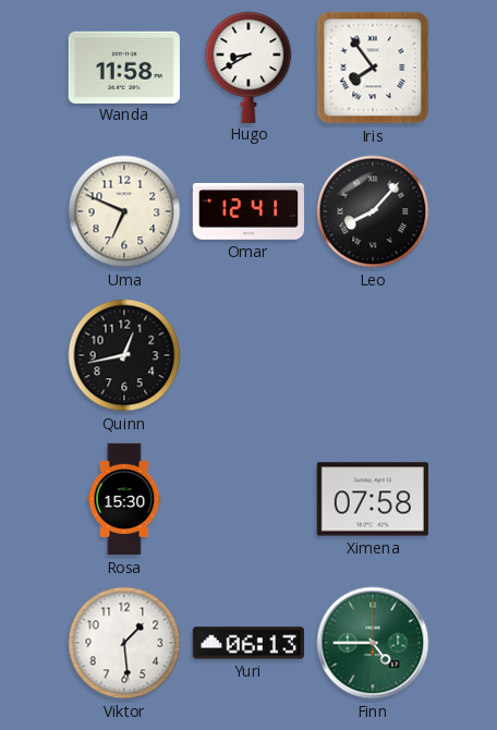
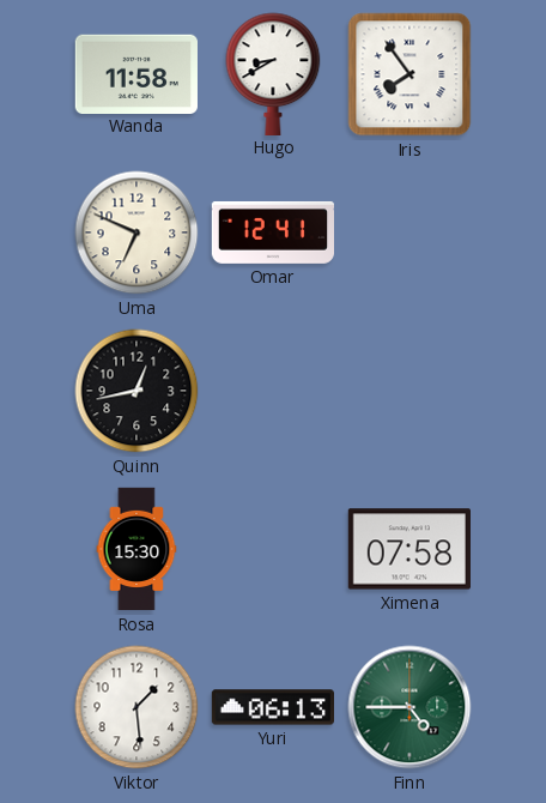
Leo: 8:07 -> none
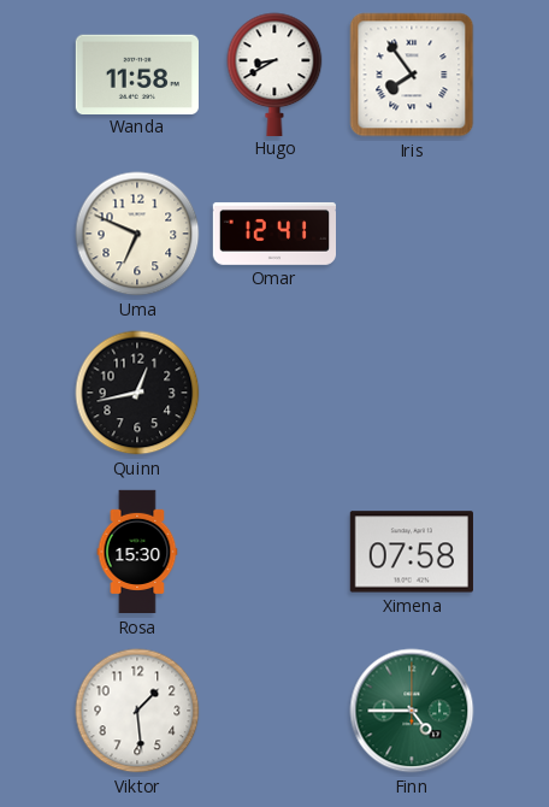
Yuri: 06:13 -> none
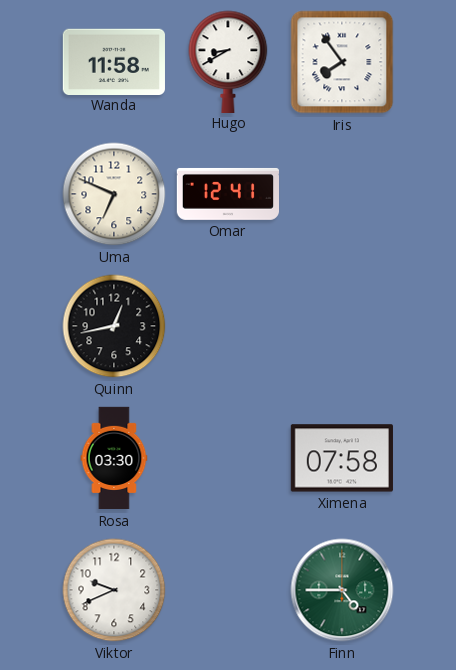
Rosa: 15:30 -> 03:30
Viktor: 1:29 -> 9:41
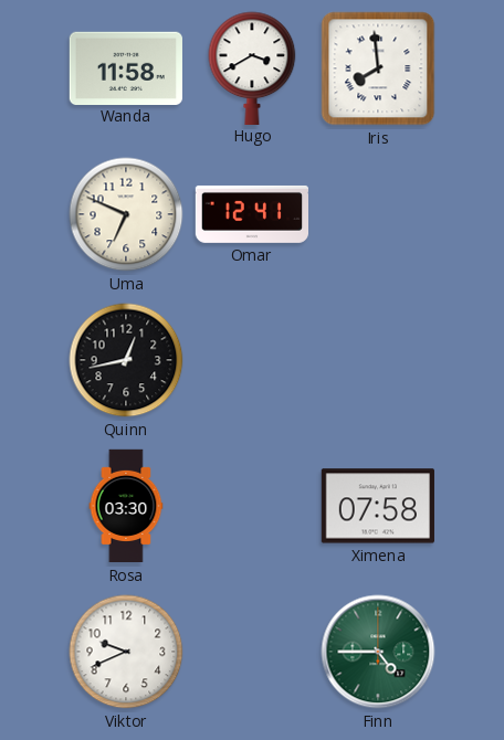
Hugo: 8:40 -> 3:40
Iris: 7:54 -> 7:59
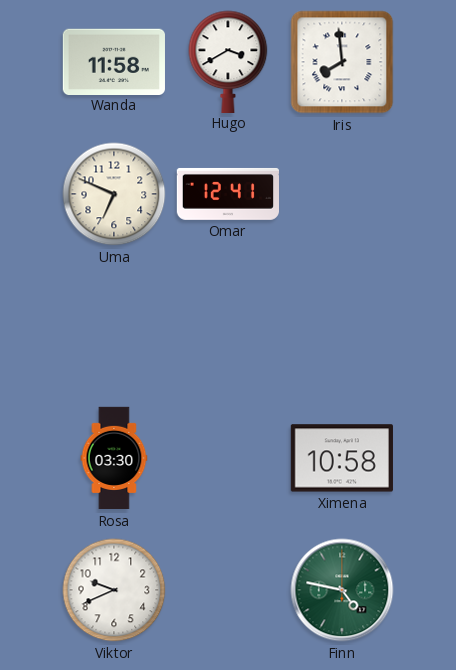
Quinn: 12:43 -> none
Ximena: 07:58 -> 10:58
Finn: 4:45 -> 4:47
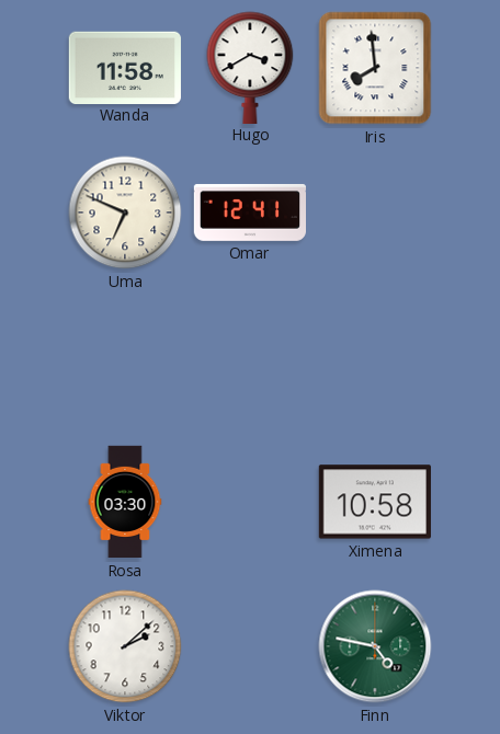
Viktor: 9:41 -> 2:08
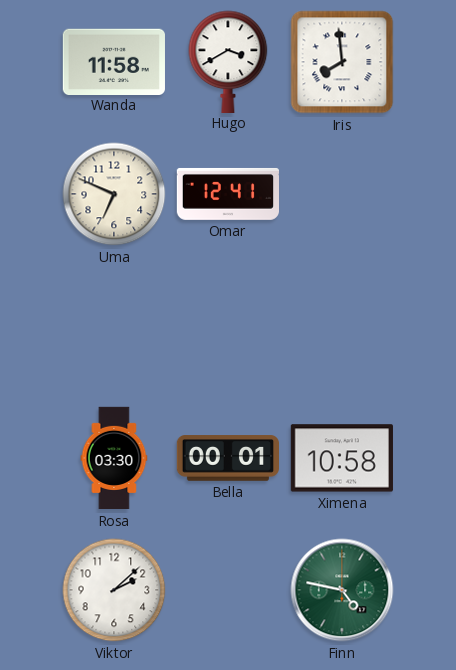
Bella: none -> 00:01
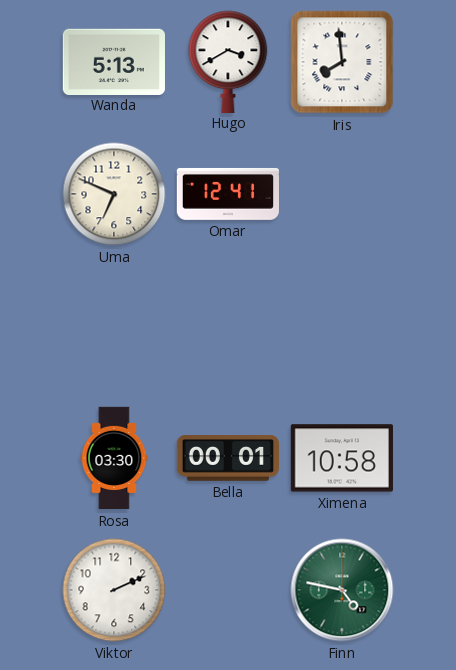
Wanda: 11:58 -> 5:13
Viktor: 2:08 -> 2:11
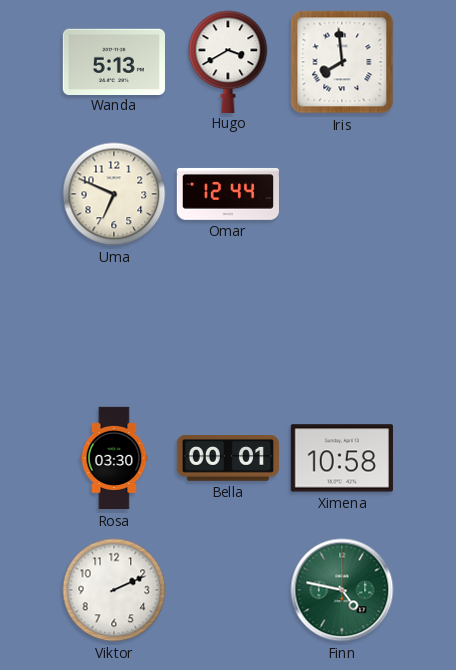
Omar: 12:41 -> 12:44
